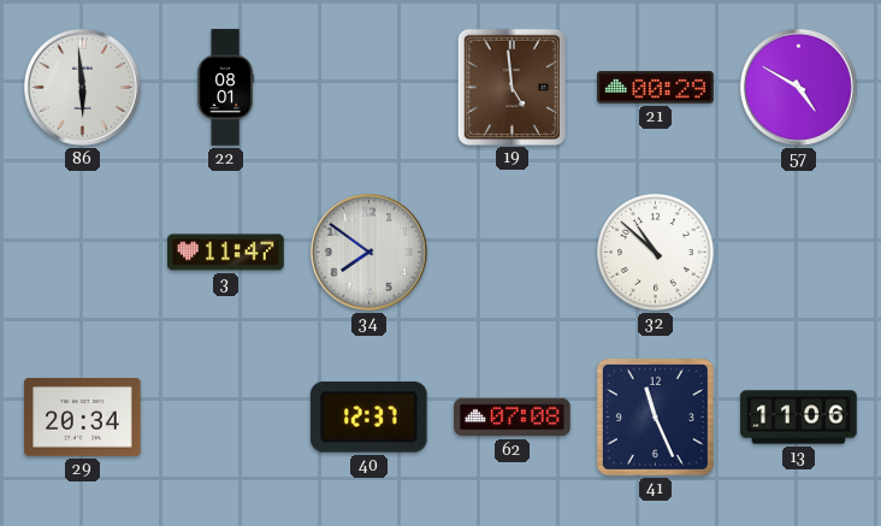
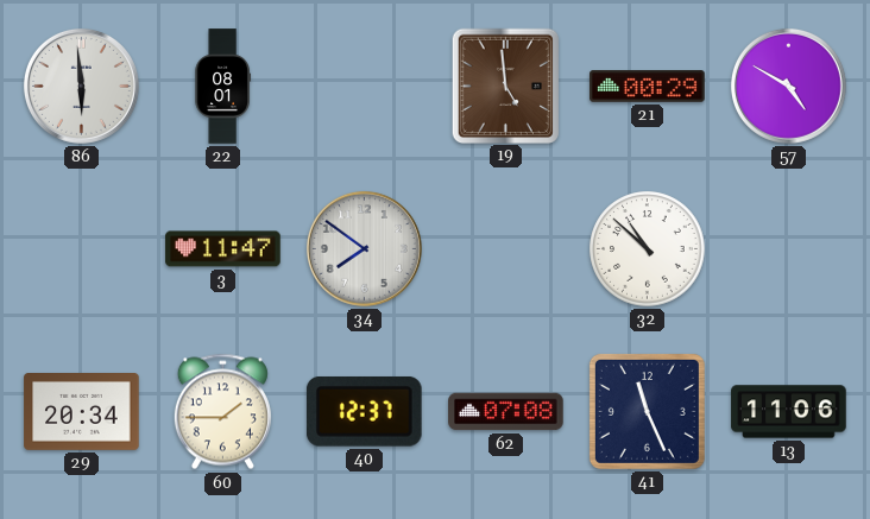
60: none -> 1:45
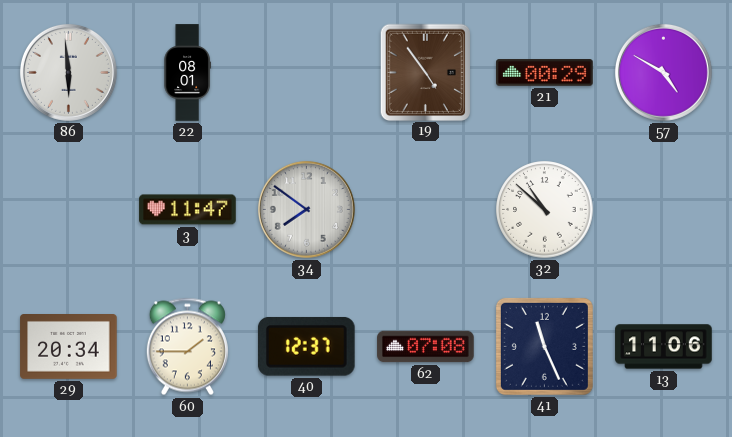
19: 4:59 -> 4:54
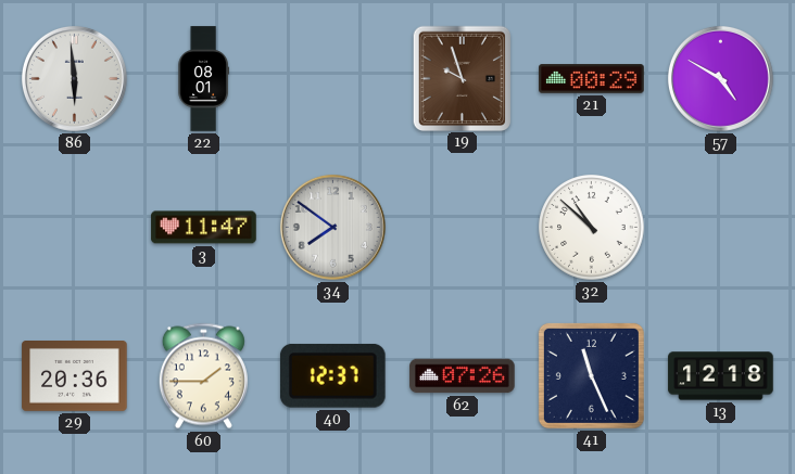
19: 4:54 -> 9:57
29: 20:34 -> 20:36
62: 07:08 -> 07:26
13: 11:06 -> 12:18
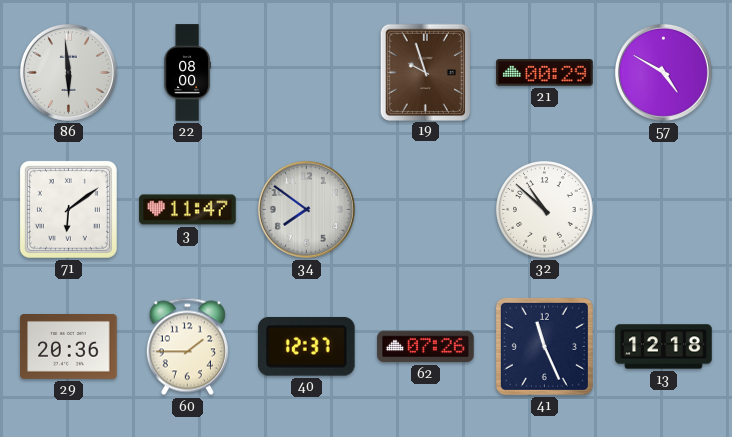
22: 08:01 -> 08:00
71: none -> 6:09
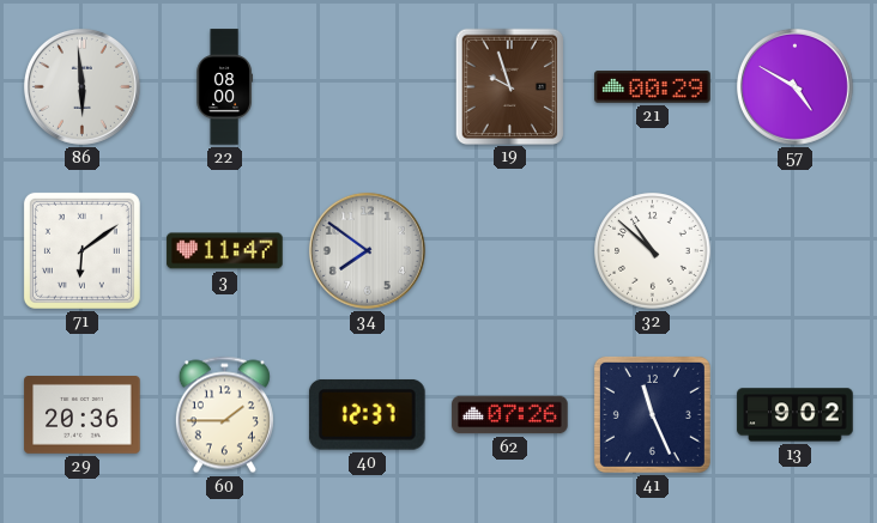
13: 12:18 -> 9:02
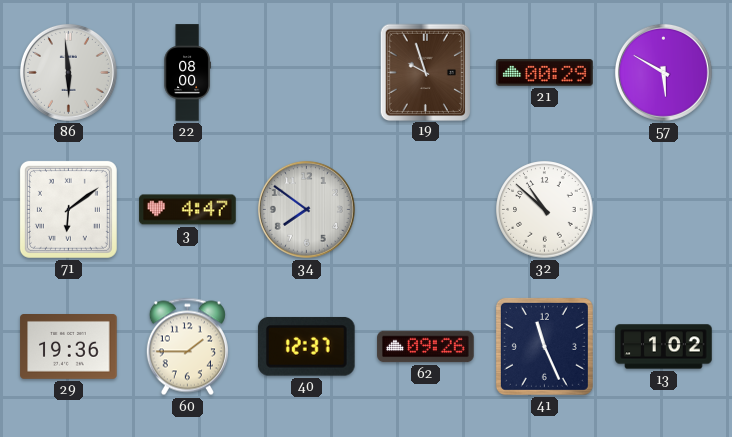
57: 4:50 -> 5:50
3: 11:47 -> 4:47
29: 20:36 -> 19:36
62: 07:26 -> 09:26
13: 9:02 -> 1:02
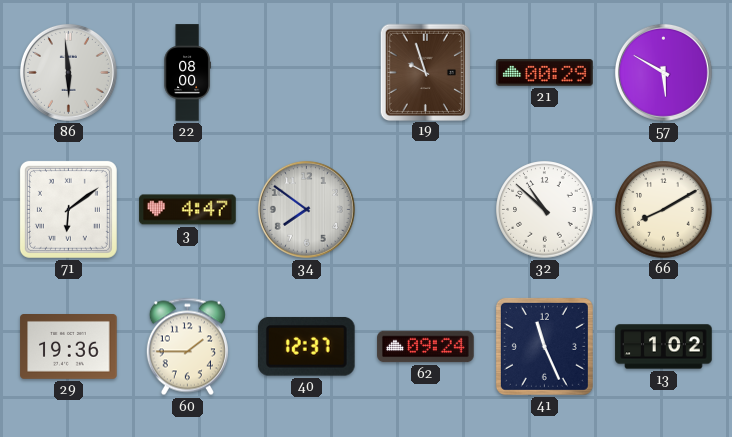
66: none -> 8:10
62: 09:26 -> 09:24
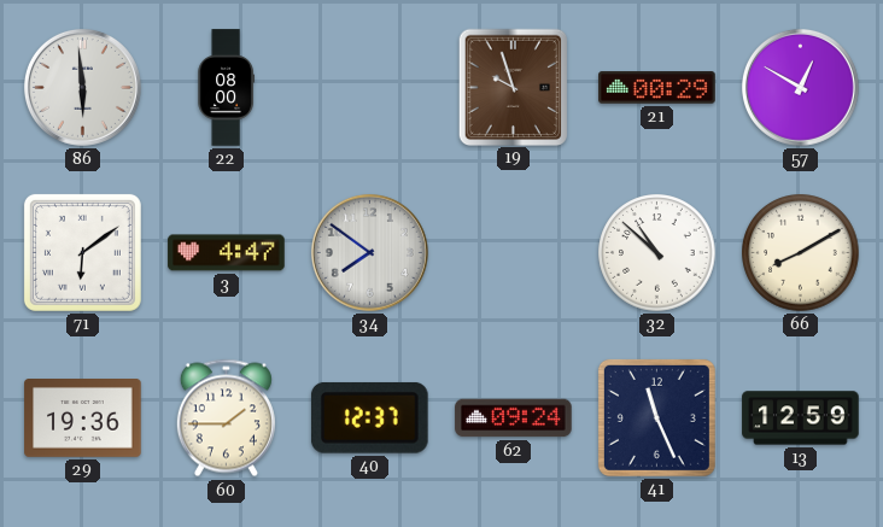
57: 5:50 -> 12:50
13: 1:02 -> 12:59
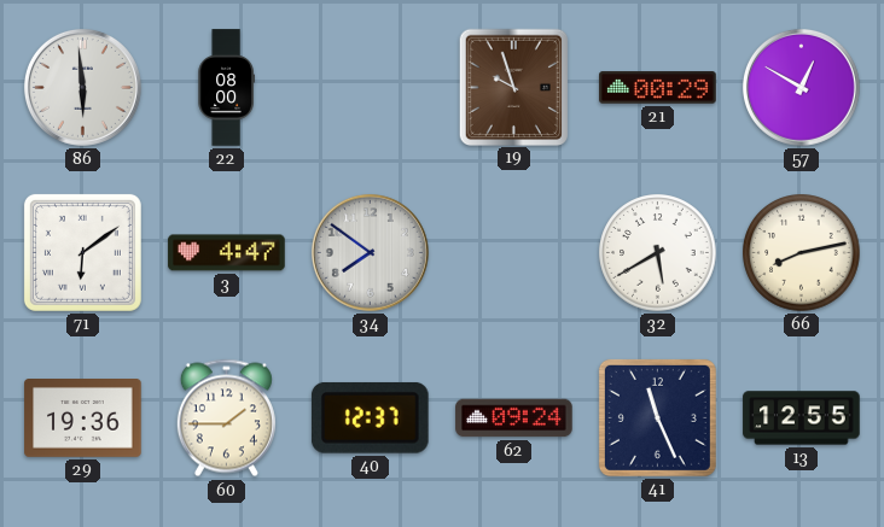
32: 10:52 -> 5:40
66: 8:10 -> 8:13
13: 12:59 -> 12:55
